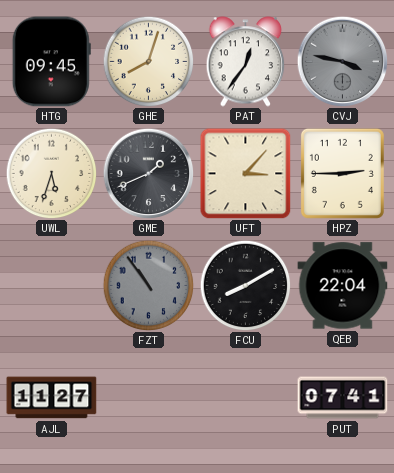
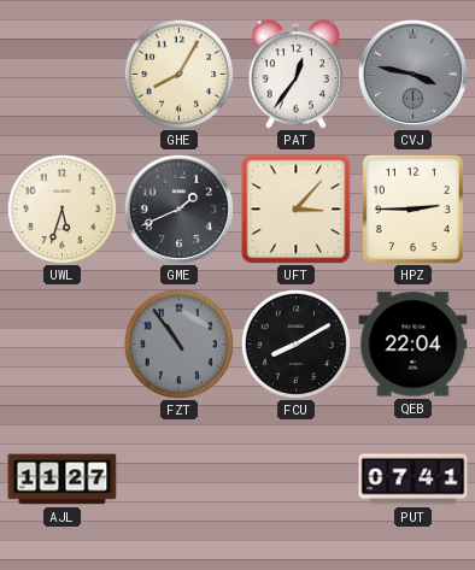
HTG: 09:45 -> none
GHE: 8:03 -> 8:05
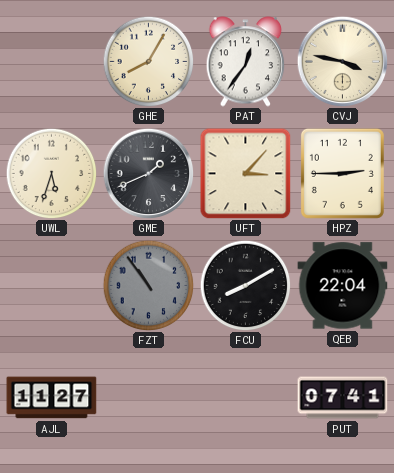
CVJ dial: grey -> cream
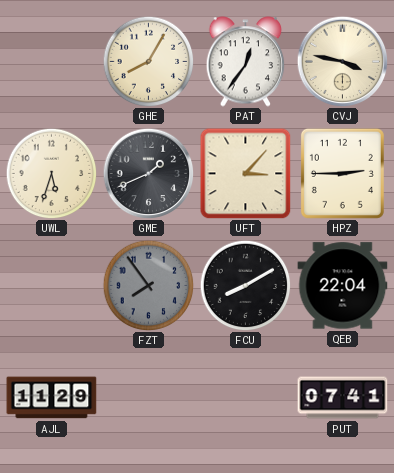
FZT: 10:54 -> 7:54
AJL: 11:27 -> 11:29
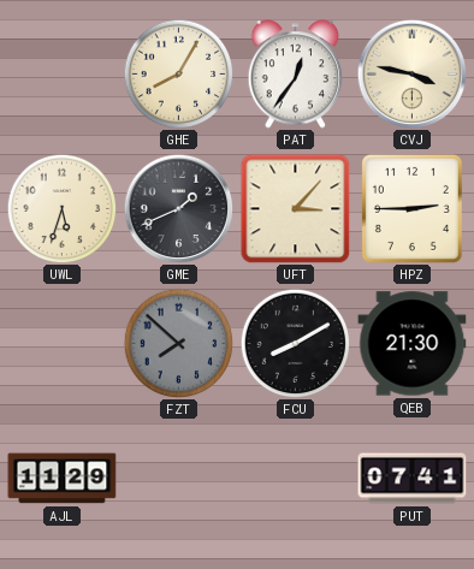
FZT: 7:54 -> 7:52
QEB: 22:04 -> 21:30
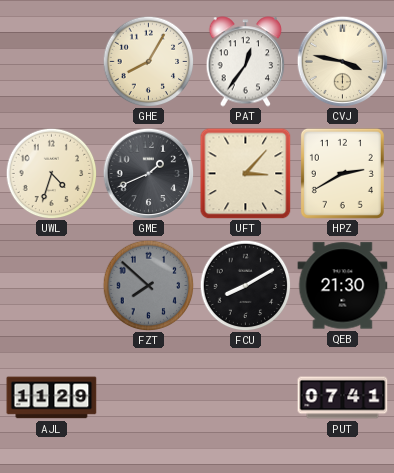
UWL: 5:33 -> 4:33
HPZ: 2:45 -> 2:40
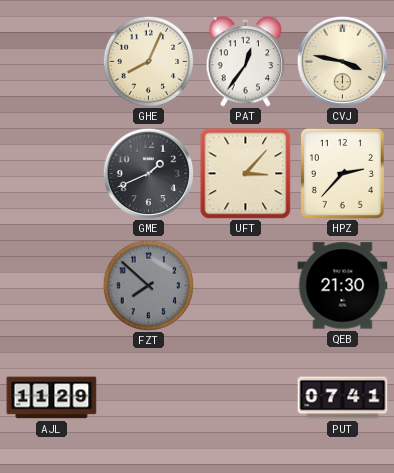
GHE: 8:05 -> 8:04
UWL: 4:33 -> none
HPZ: 2:40 -> 2:37
FCU: 8:10 -> none
